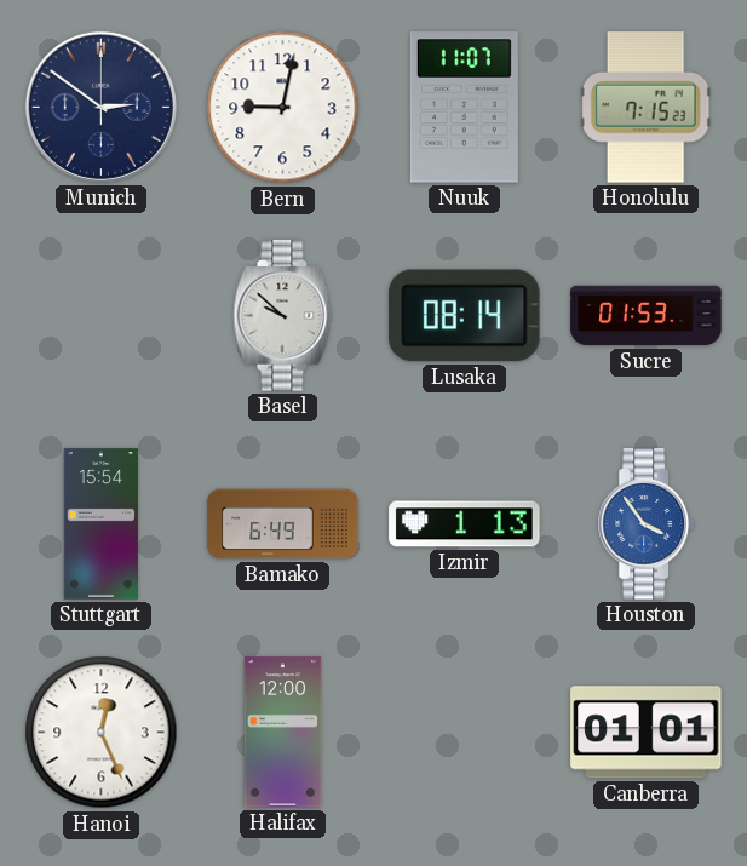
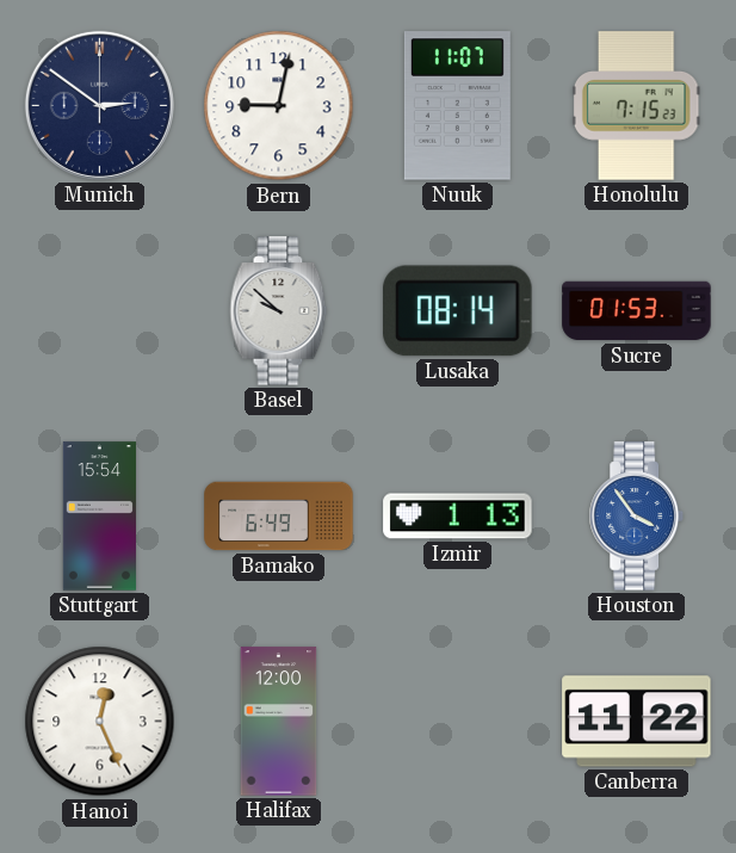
Canberra: 01:01 -> 11:22
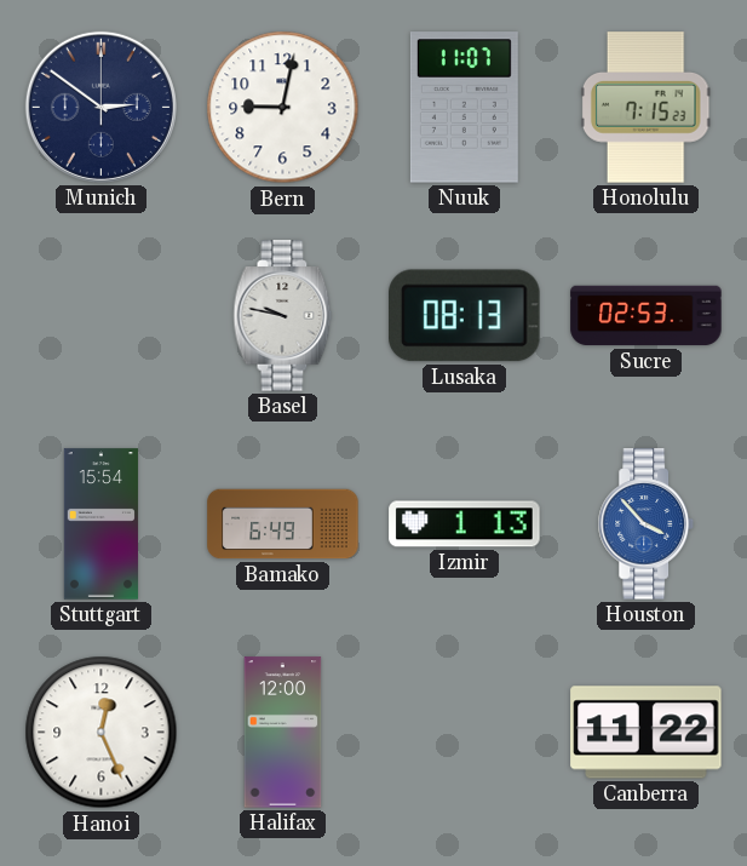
Basel: 9:52 -> 9:47
Lusaka: 08:14 -> 08:13
Sucre: 01:53 -> 02:53
Houston: 3:54 -> 3:53
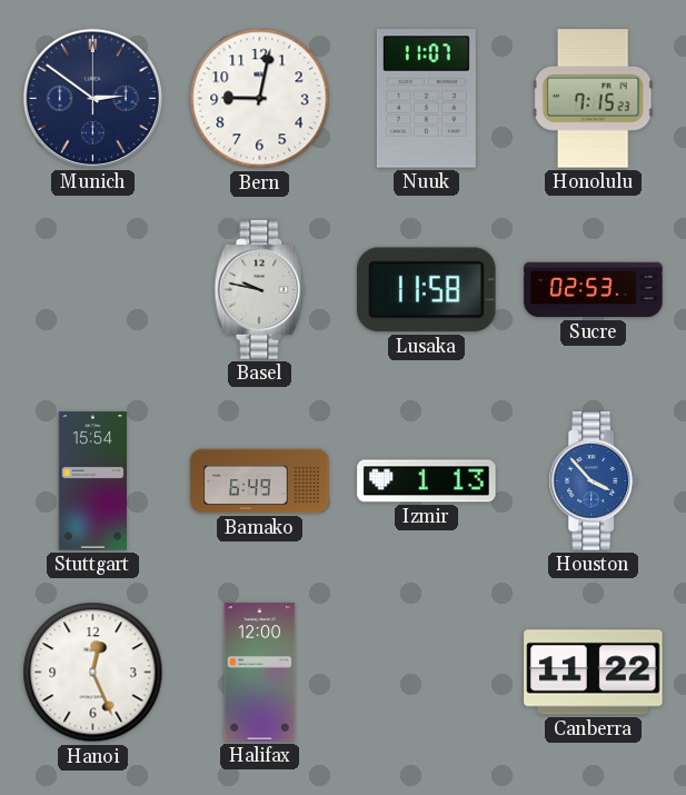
Lusaka: 08:13 -> 11:58
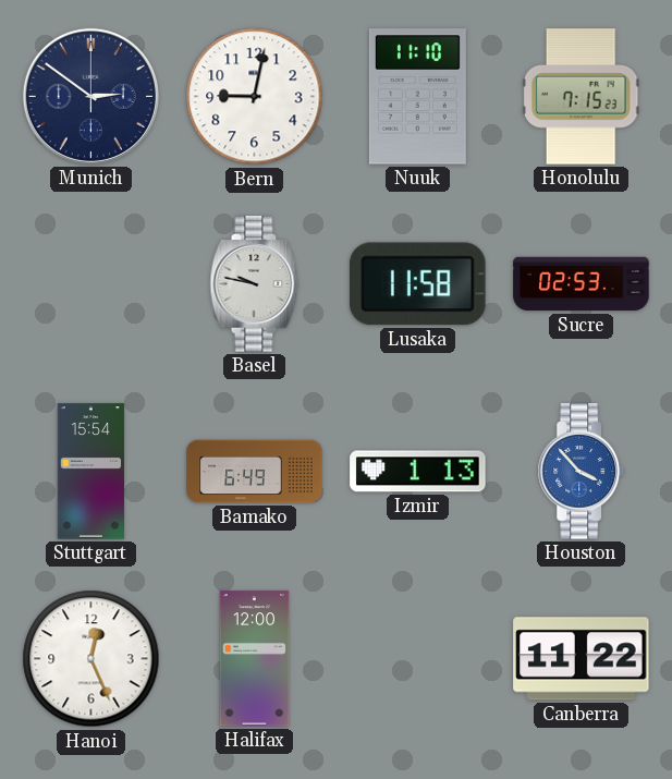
Nuuk: 11:07 -> 11:10
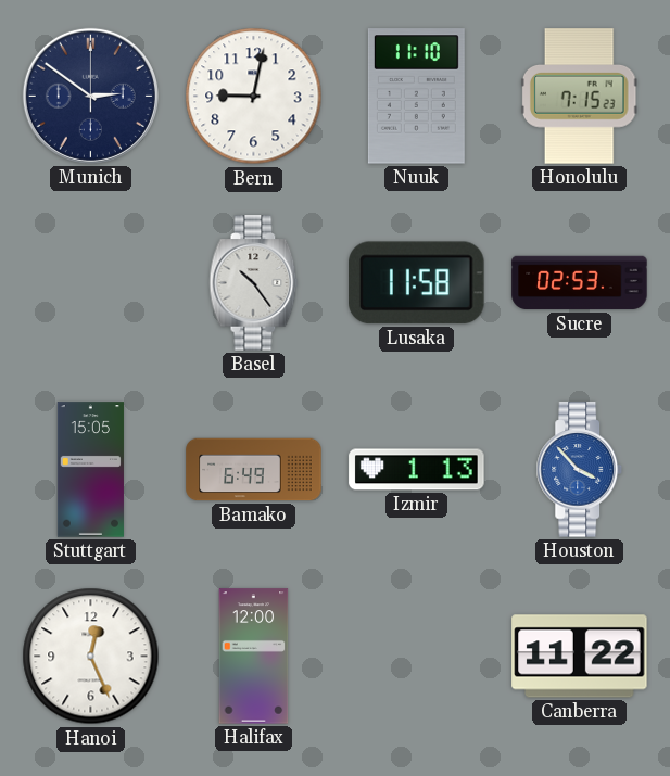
Basel: 9:47 -> 10:24
Stuttgart: 15:54 -> 15:05
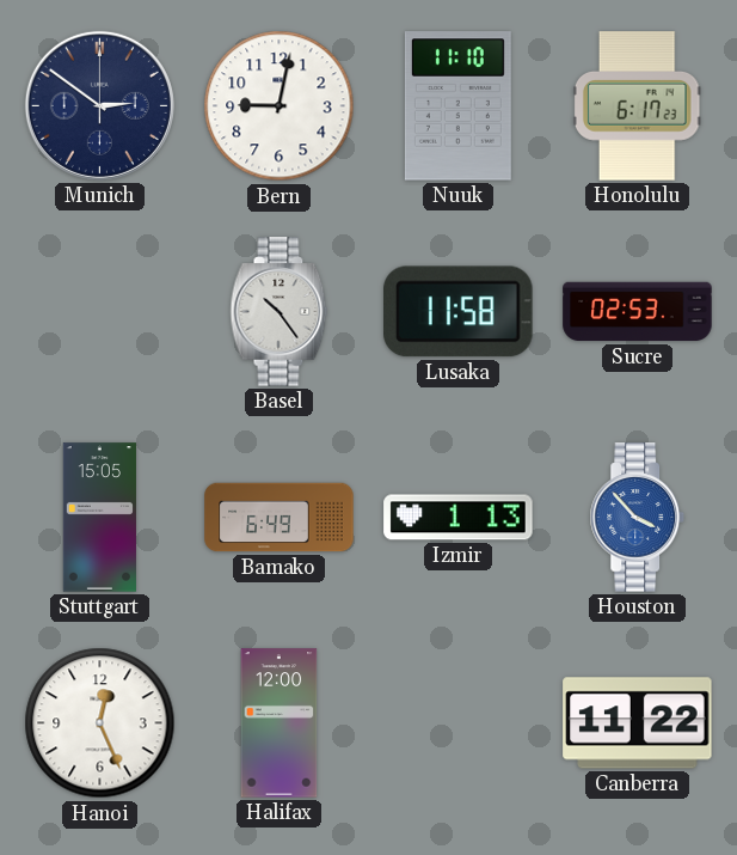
Honolulu: 7:15 -> 6:17
